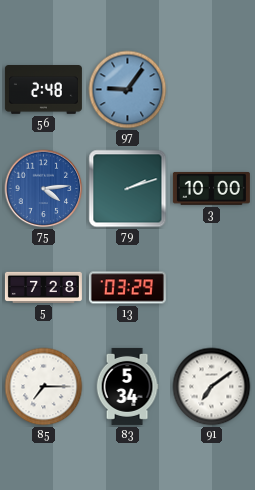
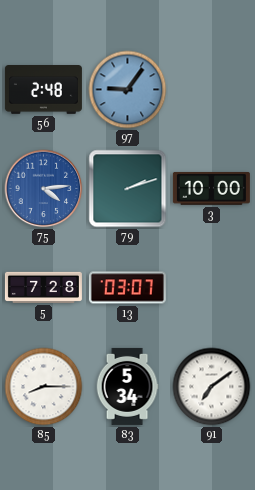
13: 03:29 -> 03:07
85: 7:15 -> 8:15
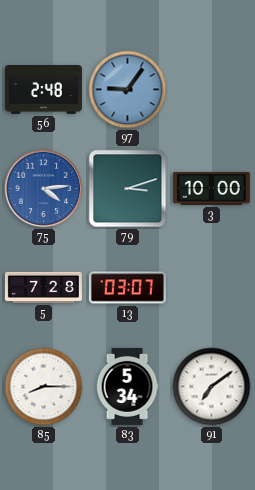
79: 2:12 -> 3:12
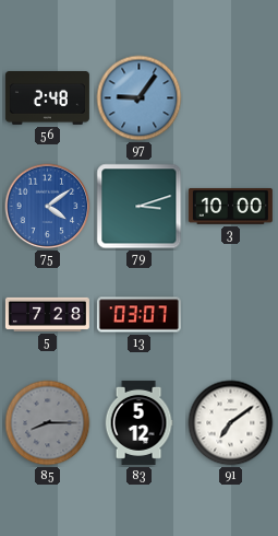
75: 4:14 -> 4:09
85 dial: white -> grey
83: 5:34 -> 5:12
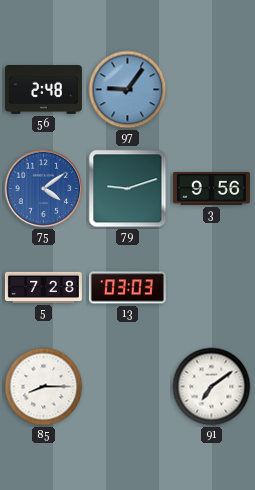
79: 3:12 -> 9:12
3: 10:00 -> 9:56
13: 03:07 -> 03:03
85 dial: grey -> white
83: 5:12 -> none
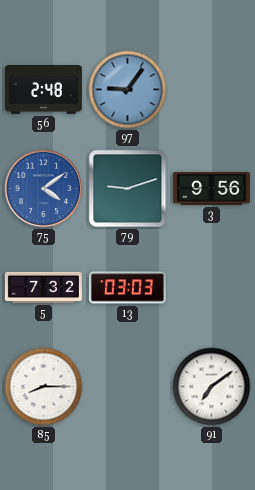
5: 7:28 -> 7:32
